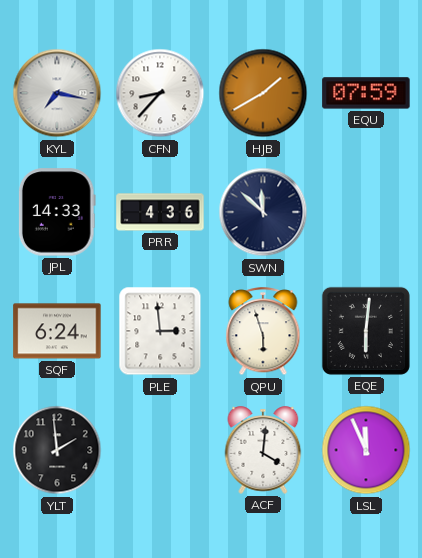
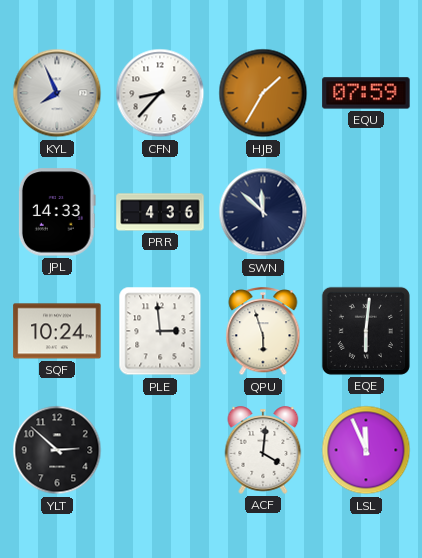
KYL: 7:17 -> 7:56
HJB: 1:40 -> 1:35
SQF: 6:24 -> 10:24
YLT: 1:59 -> 2:52
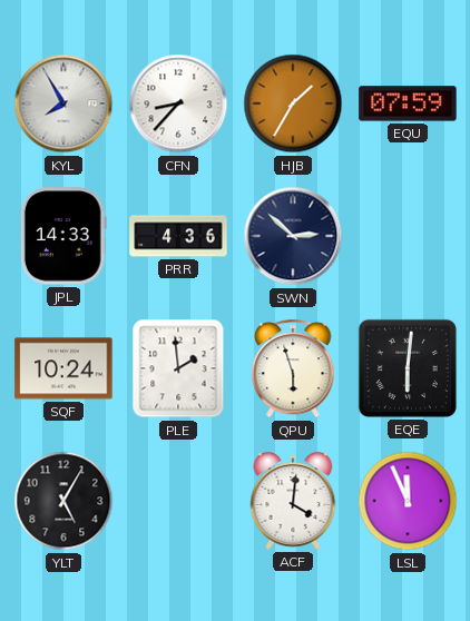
KYL: 7:56 -> 7:55
SWN: 11:52 -> 2:52
PLE: 2:59 -> 1:59
YLT: 2:52 -> 5:05
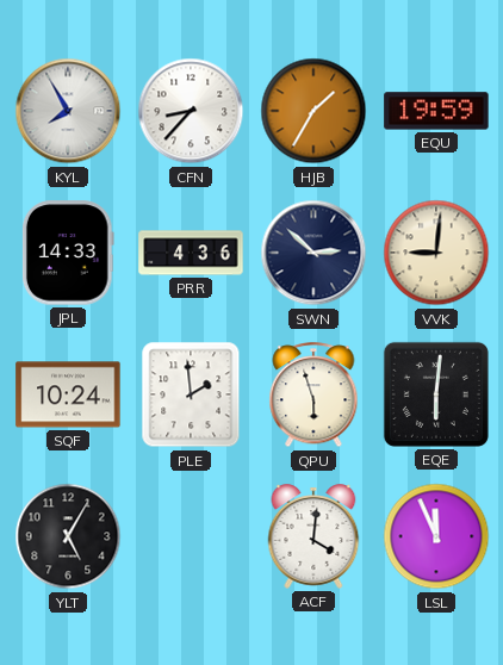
EQU: 07:59 -> 19:59
VVK: none -> 9:01
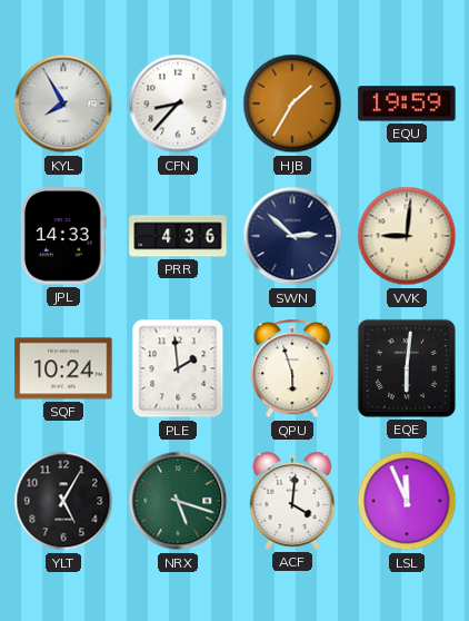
NRX: none -> 5:18
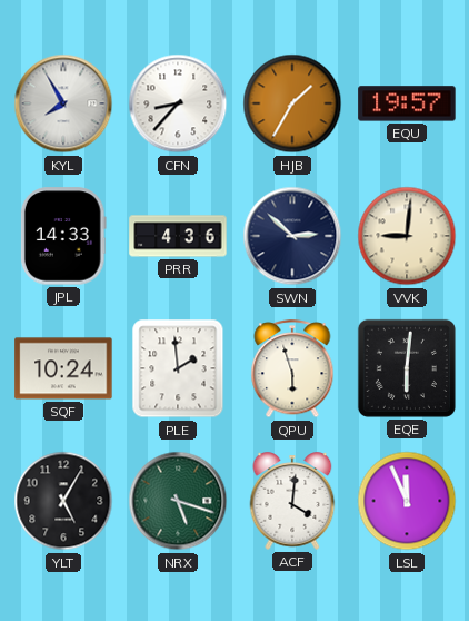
EQU: 19:59 -> 19:57
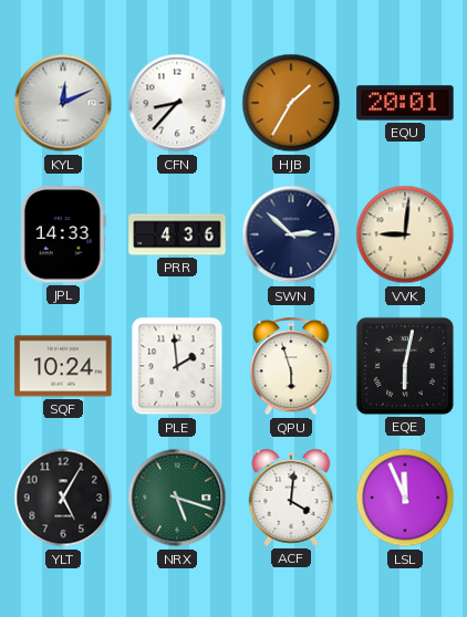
KYL: 7:55 -> 12:11
EQU: 19:57 -> 20:01
EQE: 6:01 -> 6:02
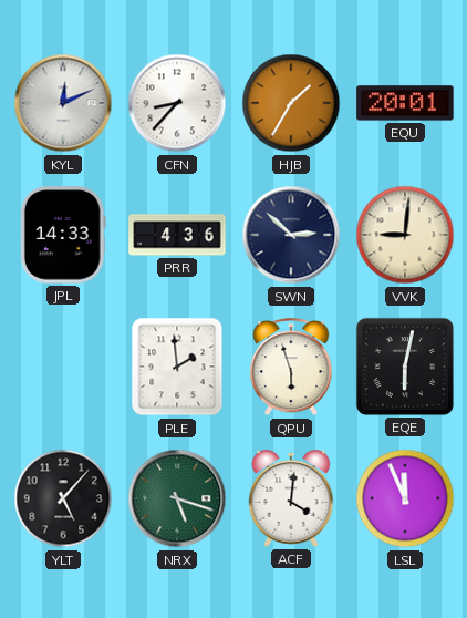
SQF: 10:24 -> none
YLT: 5:05 -> 5:07
